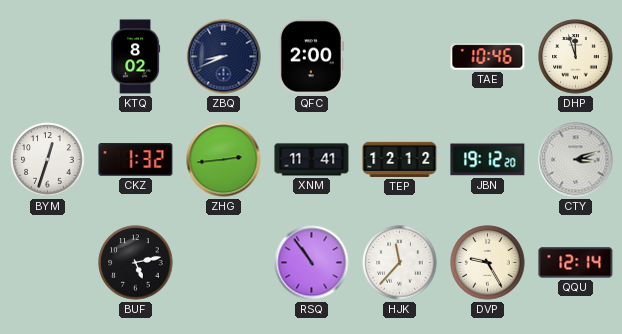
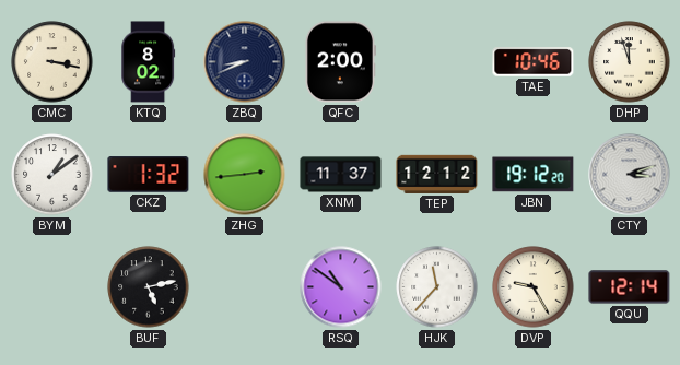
CMC: none -> 3:17
BYM: 12:33 -> 1:09
XNM: 11:41 -> 11:37
RSQ: 10:54 -> 10:51
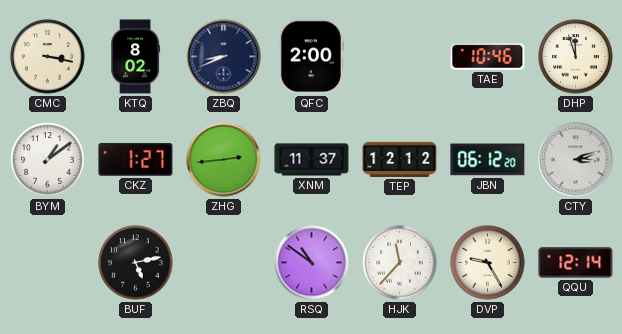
CKZ: 1:32 -> 1:27
JBN: 19:12 -> 06:12
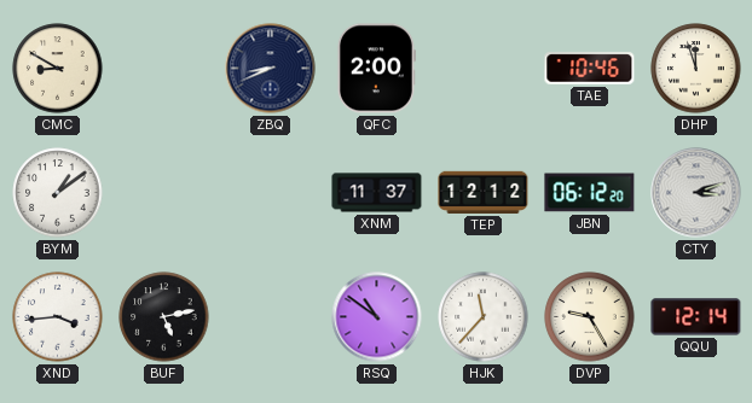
CMC: 3:17 -> 8:50
KTQ: 8:02 -> none
CKZ: 1:27 -> none
ZHG: 2:44 -> none
XND: none -> 3:44
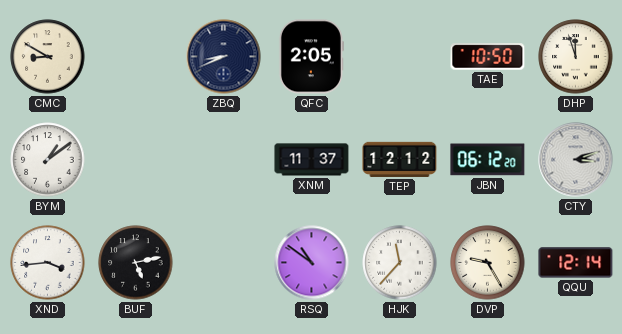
QFC: 2:00 -> 2:05
TAE: 10:46 -> 10:50
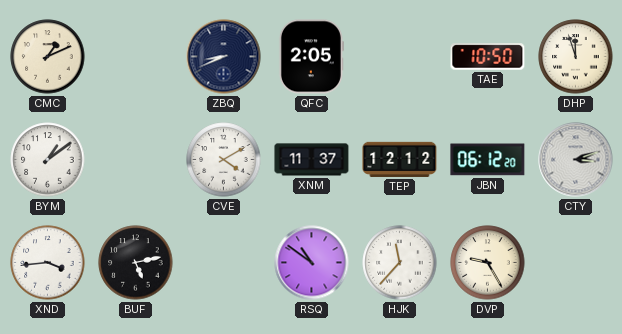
CMC: 8:50 -> 1:11
CVE: none -> 4:10
QQU: 12:14 -> none
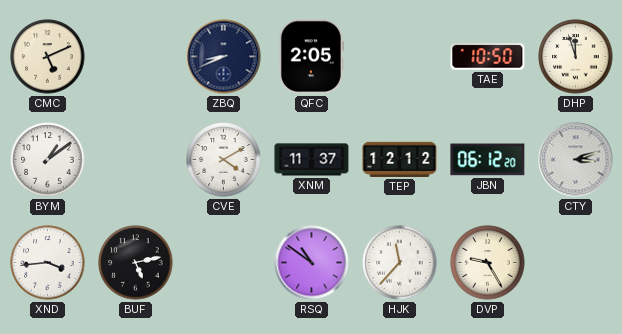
CMC: 1:11 -> 5:11
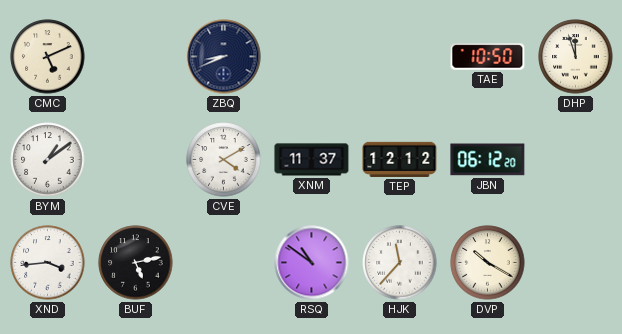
QFC: 2:05 -> none
CTY: 3:12 -> none
DVP: 9:25 -> 10:20
